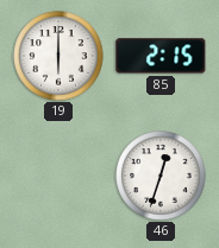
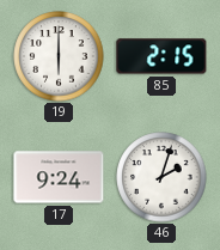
17: none -> 9:24
46: 12:33 -> 2:03
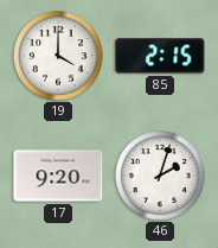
19: 6:00 -> 4:00
17: 9:24 -> 9:20
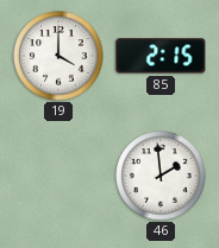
17: 9:20 -> none
46: 2:03 -> 1:59
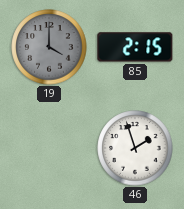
19 dial: white -> grey
46: 1:59 -> 1:57
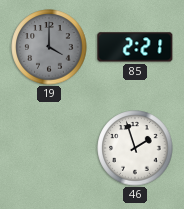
85: 2:15 -> 2:21
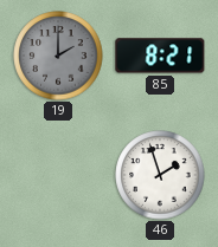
19: 4:00 -> 2:00
85: 2:21 -> 8:21
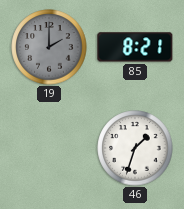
46: 1:57 -> 1:33
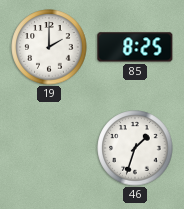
19 dial: grey -> white
85: 8:21 -> 8:25
